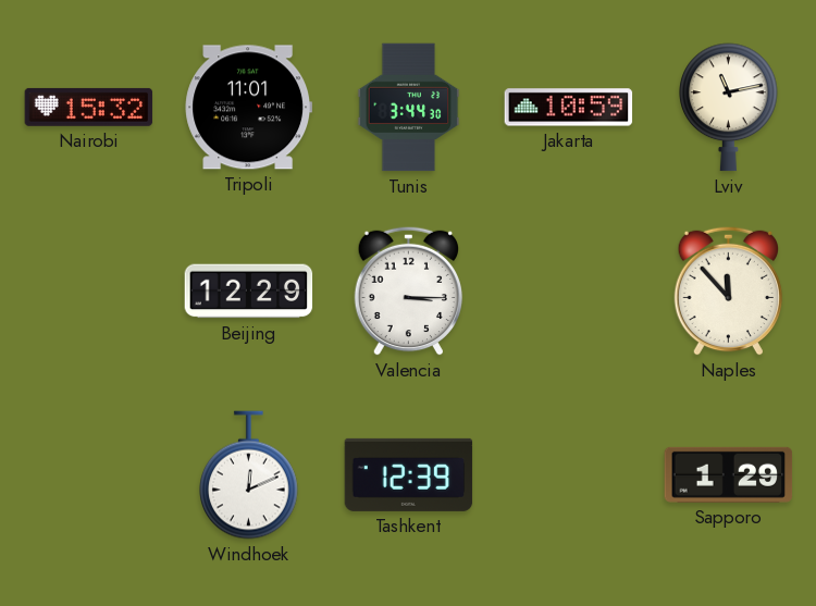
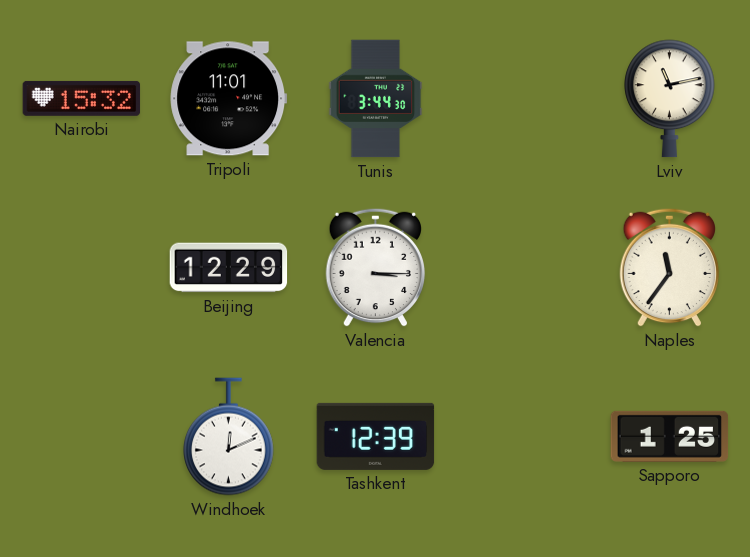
Jakarta: 10:59 -> none
Naples: 11:53 -> 11:36
Sapporo: 1:29 -> 1:25
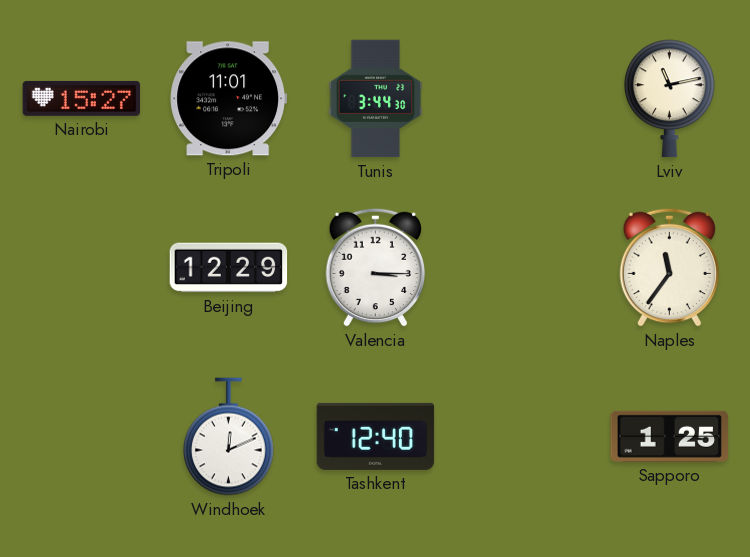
Nairobi: 15:32 -> 15:27
Tashkent: 12:39 -> 12:40
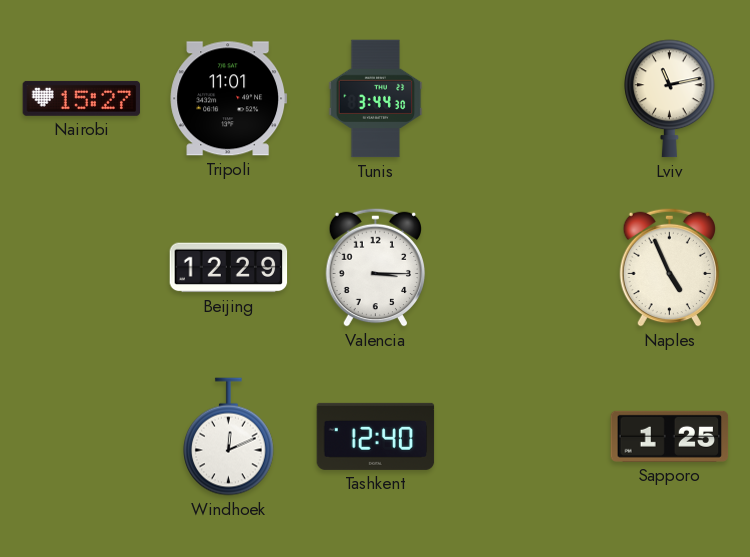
Naples: 11:36 -> 4:56
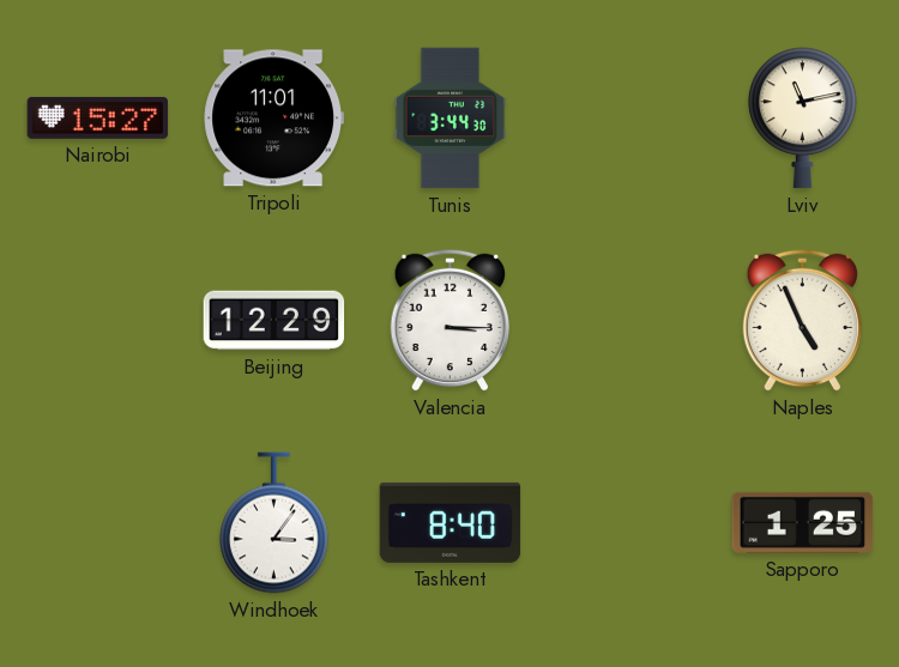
Windhoek: 12:11 -> 3:06
Tashkent: 12:40 -> 8:40
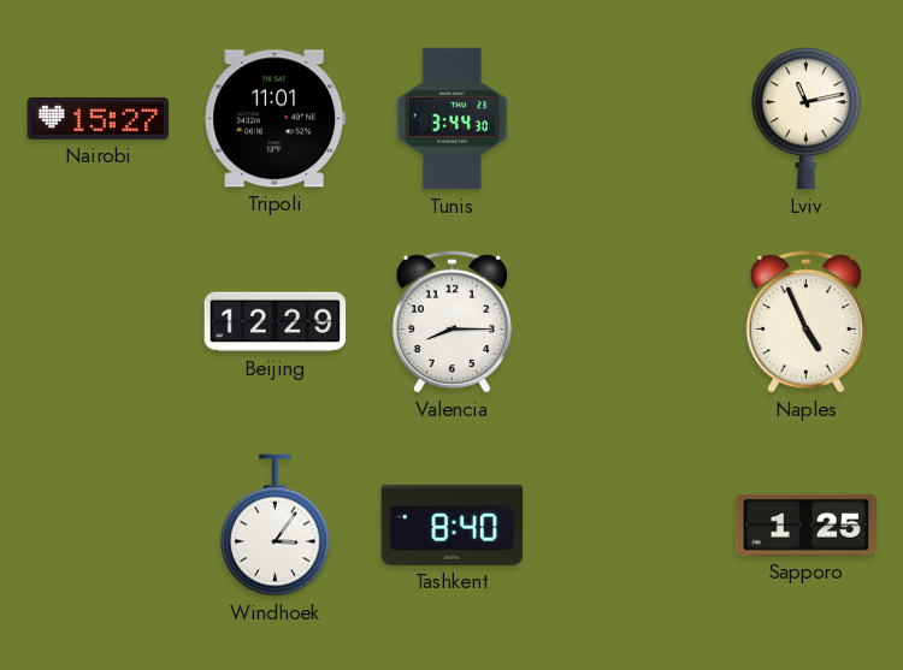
Valencia: 3:15 -> 8:15
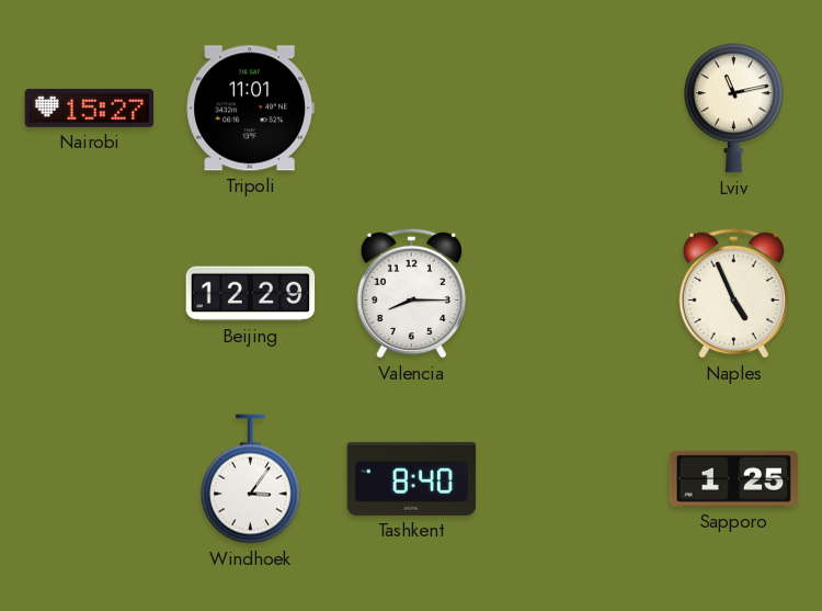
Tunis: 3:44 -> none
